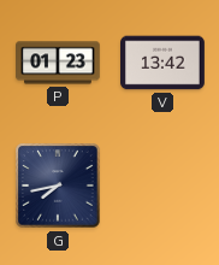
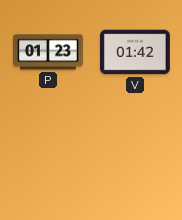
V: 13:42 -> 01:42
G: 7:43 -> none
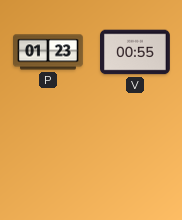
V: 01:42 -> 00:55
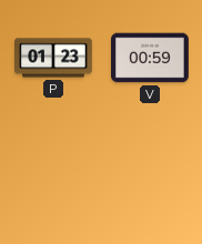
V: 00:55 -> 00:59
